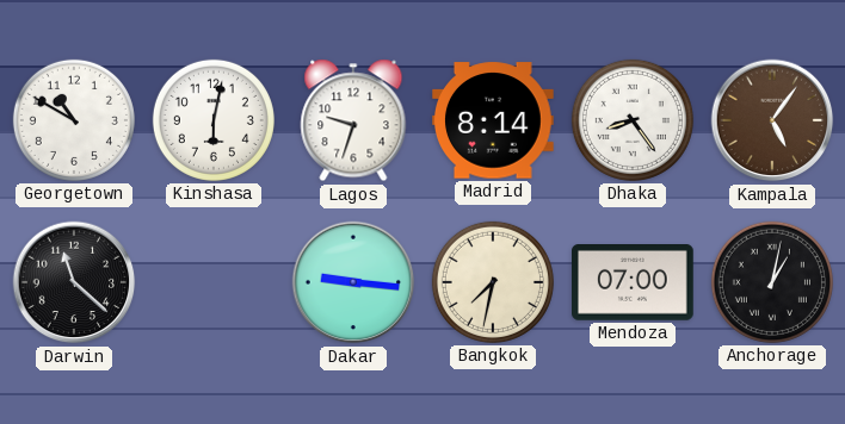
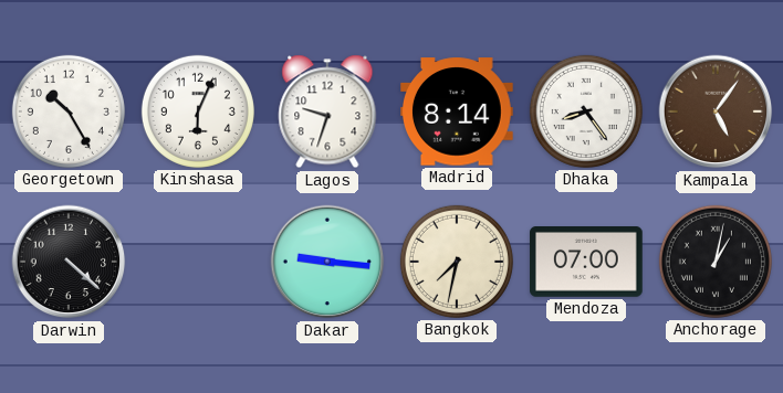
Georgetown: 10:50 -> 10:25
Kinshasa: 6:02 -> 6:04
Darwin: 11:22 -> 4:22
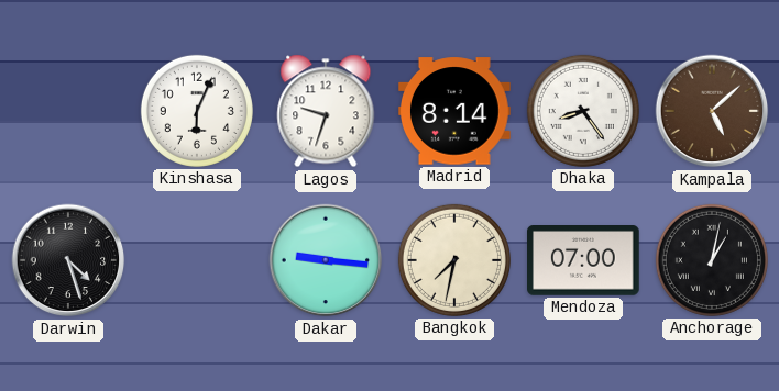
Georgetown: 10:25 -> none
Kampala: 5:06 -> 5:08
Darwin: 4:22 -> 4:27
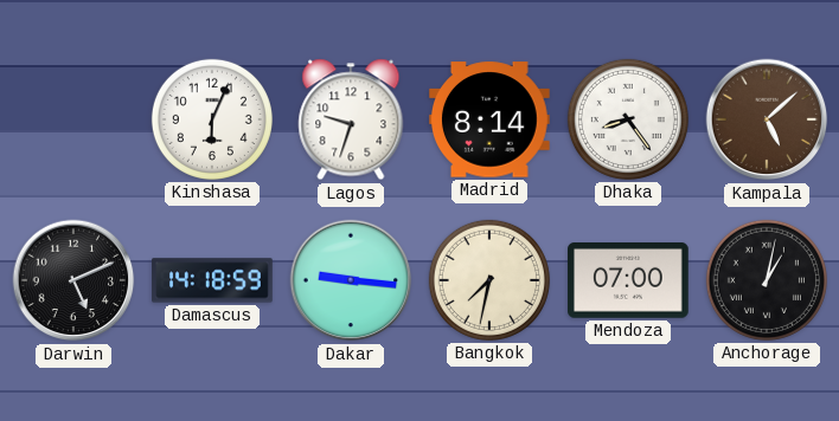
Darwin: 4:27 -> 5:11
Damascus: none -> 14:18
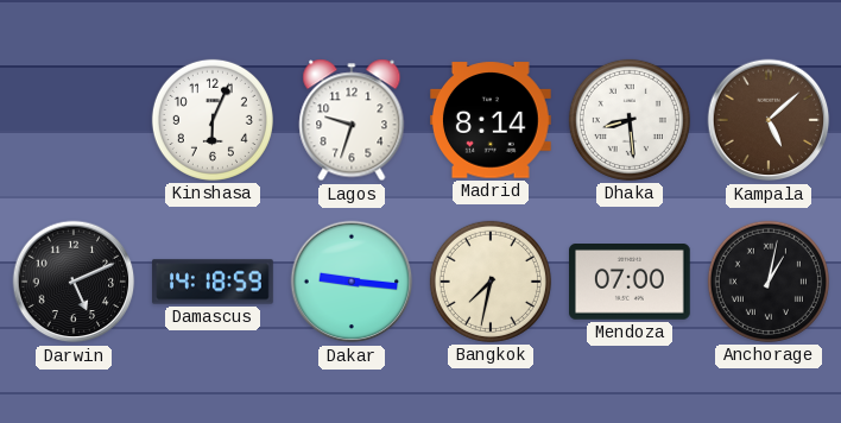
Dhaka: 8:24 -> 8:29
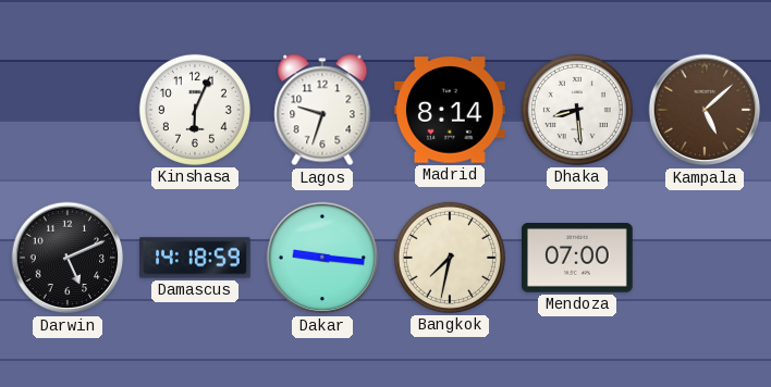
Anchorage: 1:02 -> none
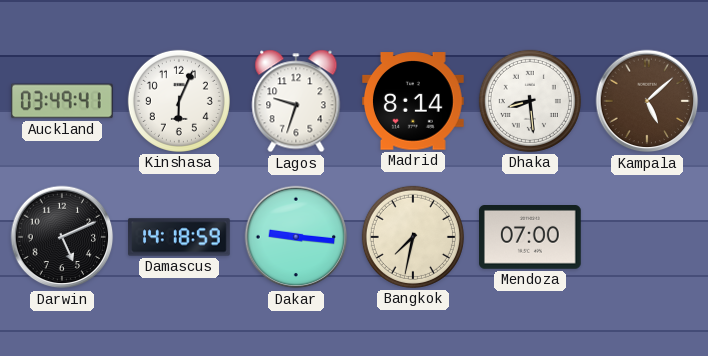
Auckland: none -> 03:49
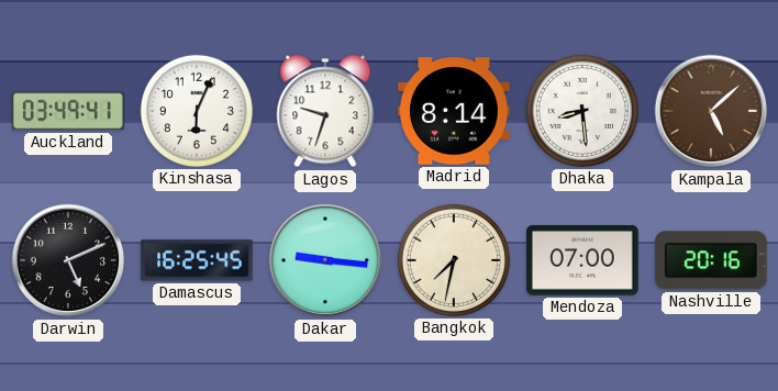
Damascus: 14:18 -> 16:25
Nashville: none -> 20:16
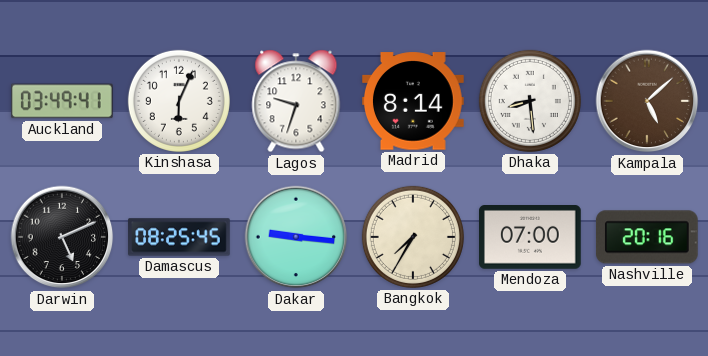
Damascus: 16:25 -> 08:25
Bangkok: 7:32 -> 7:35
